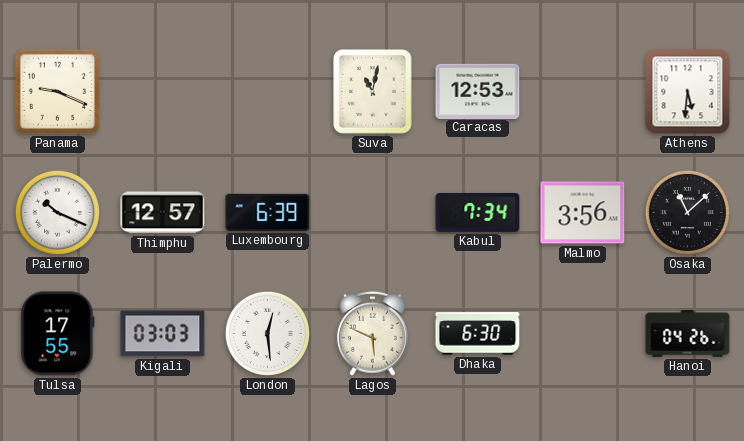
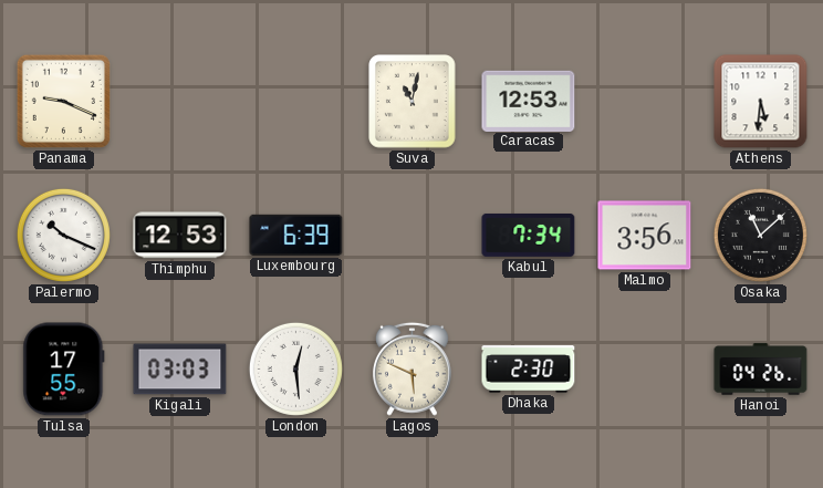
Thimphu: 12:57 -> 12:53
Dhaka: 6:30 -> 2:30
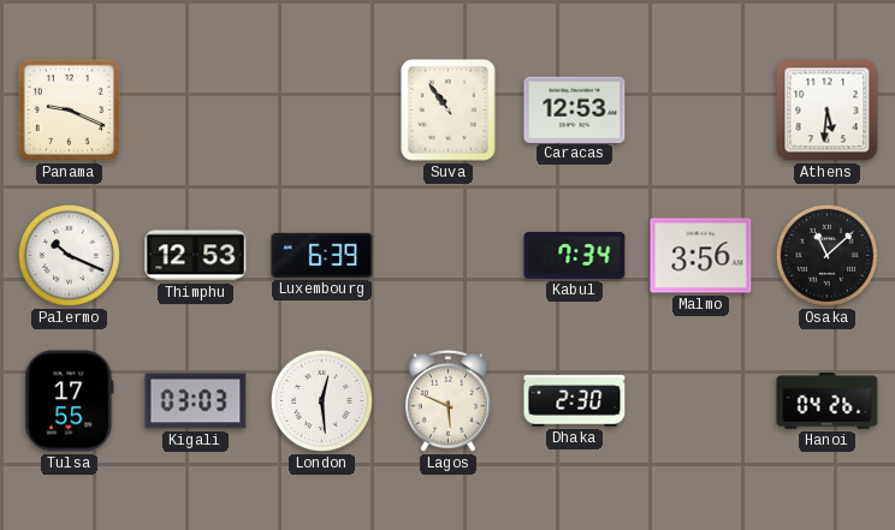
Suva: 11:02 -> 10:54
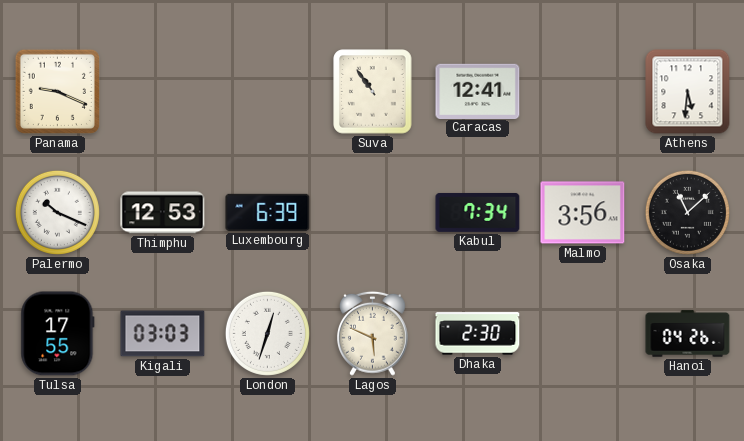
Caracas: 12:53 -> 12:41
London: 12:29 -> 12:33
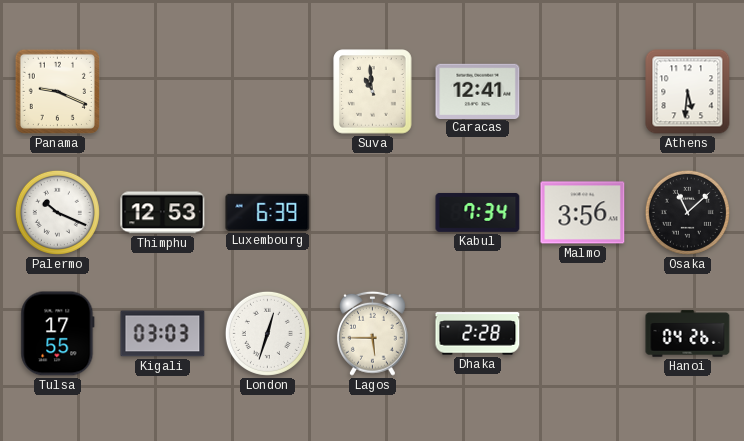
Suva: 10:54 -> 10:59
Lagos: 5:49 -> 5:45
Dhaka: 2:30 -> 2:28
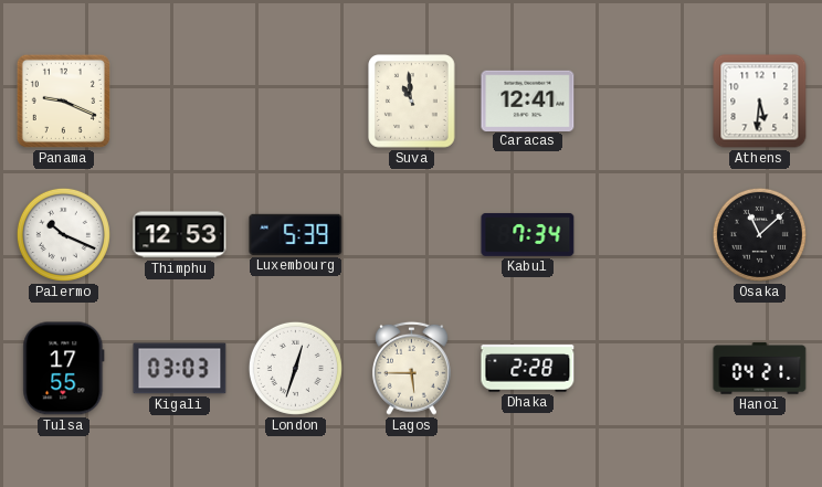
Luxembourg: 6:39 -> 5:39
Malmo: 3:56 -> none
Hanoi: 04:26 -> 04:21
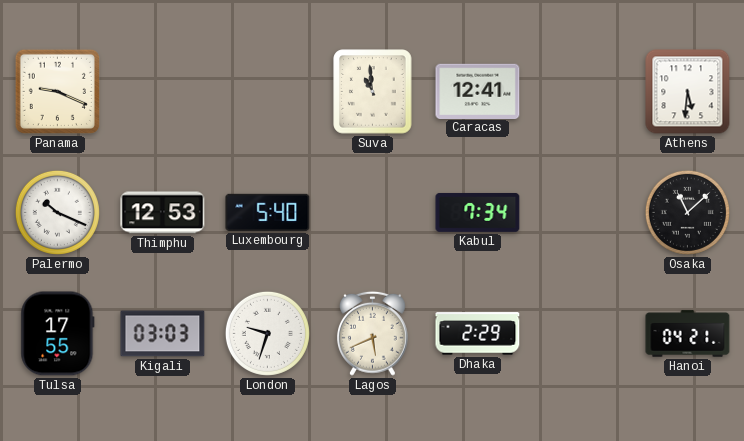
Luxembourg: 5:39 -> 5:40
London: 12:33 -> 9:33
Lagos: 5:45 -> 5:41
Dhaka: 2:28 -> 2:29
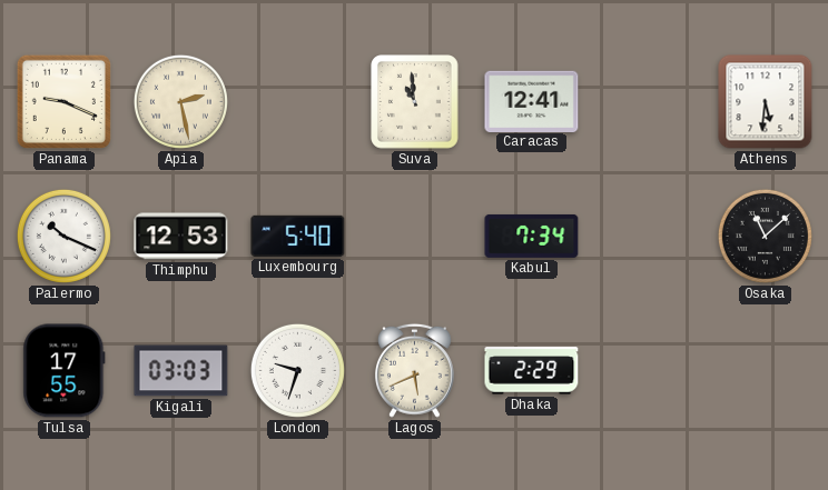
Apia: none -> 2:28
Hanoi: 04:21 -> none
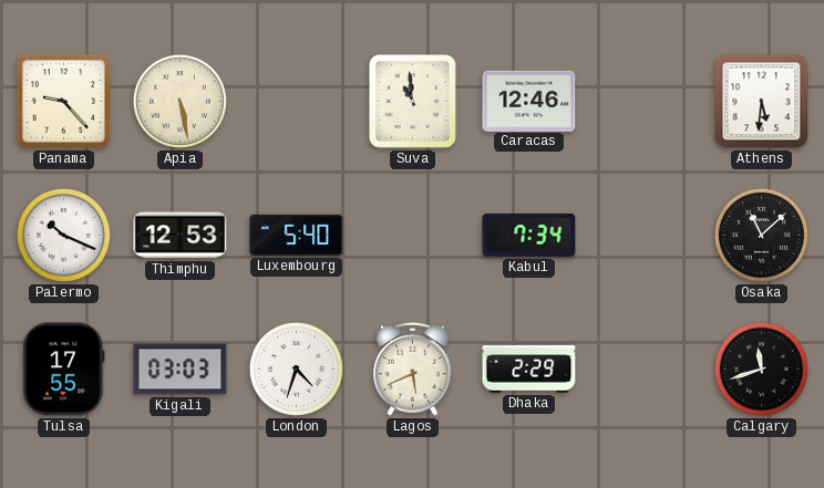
Panama: 9:19 -> 9:23
Apia: 2:28 -> 5:28
Caracas: 12:41 -> 12:46
London: 9:33 -> 4:33
Calgary: none -> 11:42
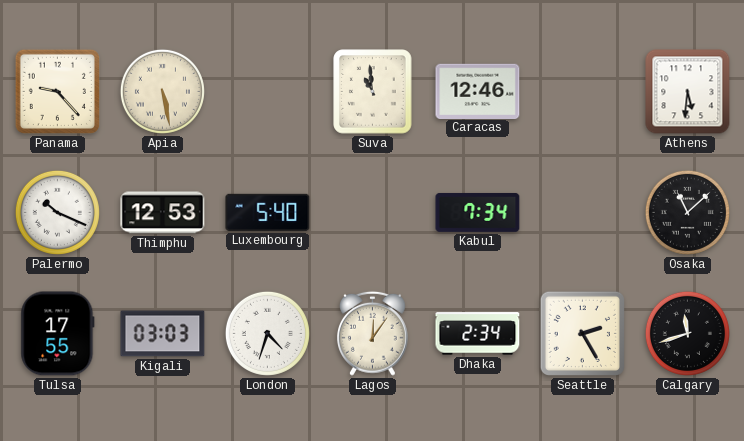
Lagos: 5:41 -> 12:06
Dhaka: 2:29 -> 2:34
Seattle: none -> 2:25
